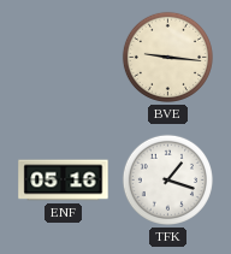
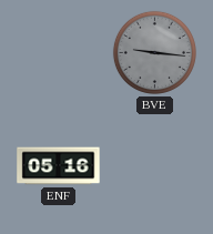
BVE dial: cream -> grey
TFK: 1:18 -> none
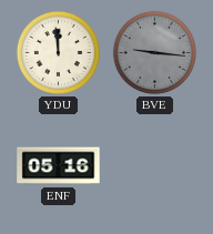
YDU: none -> 11:59
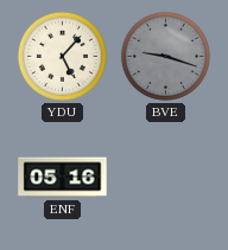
YDU: 11:59 -> 5:07
BVE: 9:16 -> 9:18
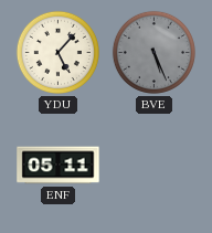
BVE: 9:18 -> 5:26
ENF: 05:16 -> 05:11
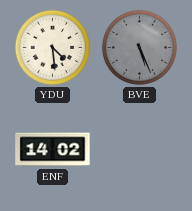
YDU: 5:07 -> 4:29
ENF: 05:11 -> 14:02
